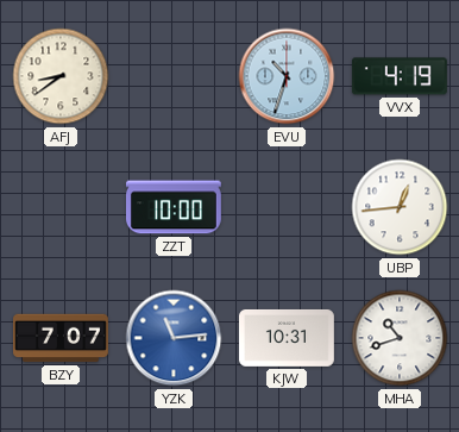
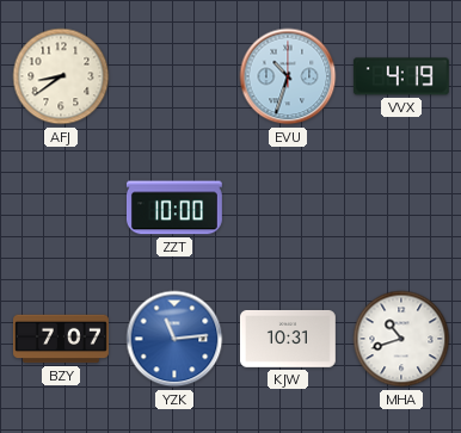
UBP: 12:44 -> none
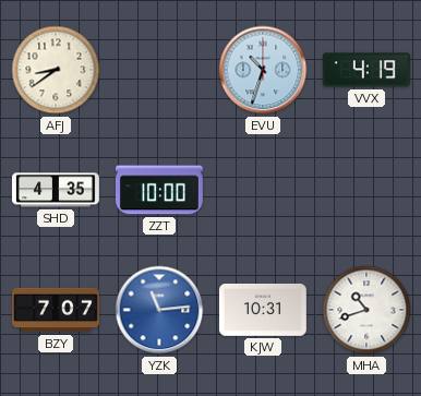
SHD: none -> 4:35
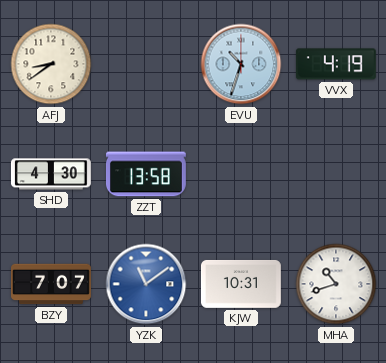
SHD: 4:35 -> 4:30
ZZT: 10:00 -> 13:58
YZK: 11:14 -> 11:09
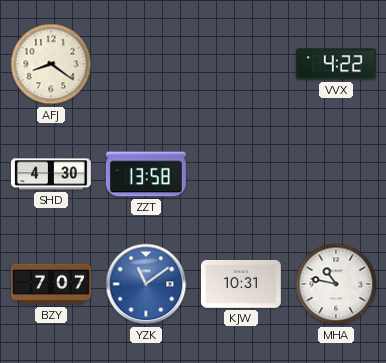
AFJ: 8:39 -> 8:21
EVU: 10:33 -> none
VVX: 4:19 -> 4:22
MHA: 10:42 -> 10:47
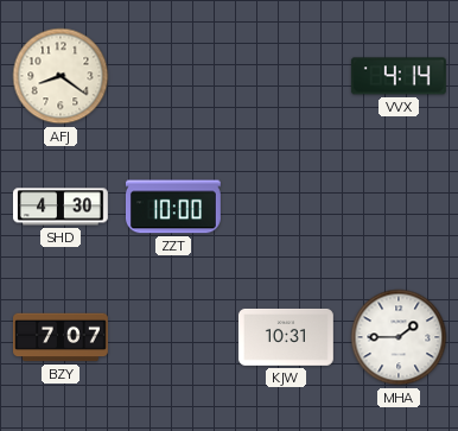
VVX: 4:22 -> 4:14
ZZT: 13:58 -> 10:00
YZK: 11:09 -> none
MHA: 10:47 -> 1:45
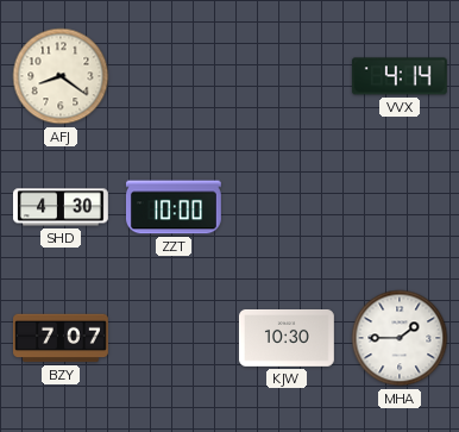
KJW: 10:31 -> 10:30
